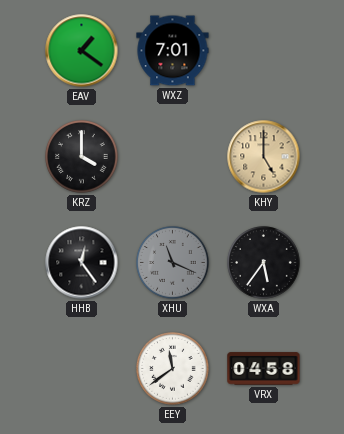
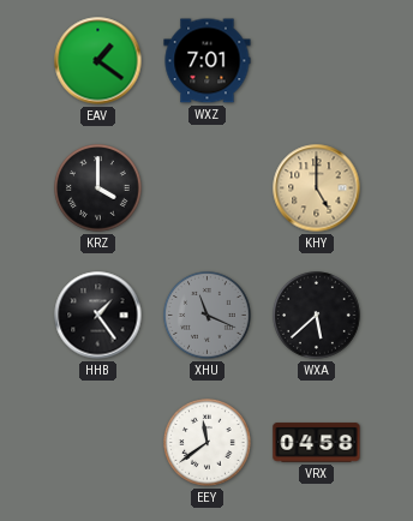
HHB: 12:24 -> 1:24
WXA: 5:36 -> 5:38
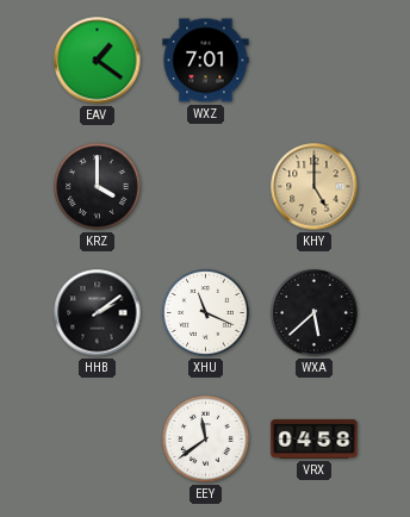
HHB: 1:24 -> 2:09
XHU dial: grey -> white
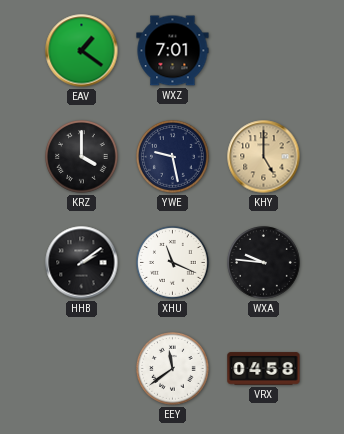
YWE: none -> 9:28
WXA: 5:38 -> 9:46
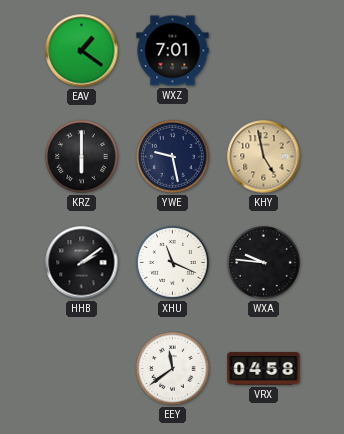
KRZ: 4:00 -> 6:00
KHY: 5:00 -> 4:58
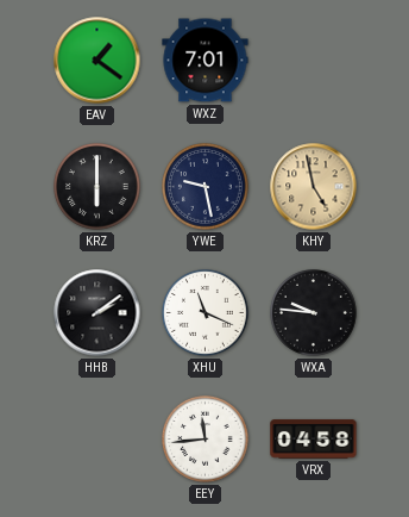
EEY: 11:39 -> 11:44
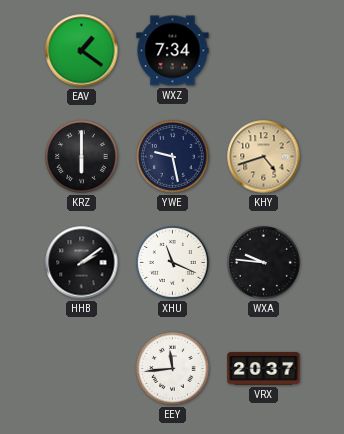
WXZ: 7:01 -> 7:34
KHY: 4:58 -> 4:42
VRX: 04:58 -> 20:37
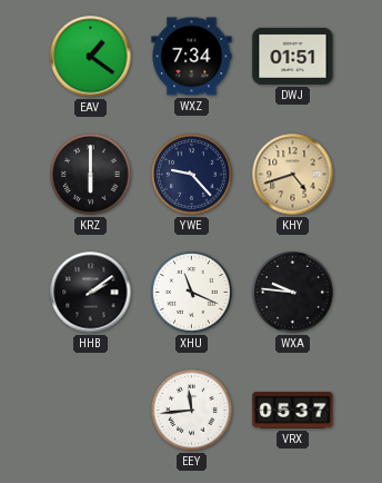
DWJ: none -> 01:51
YWE: 9:28 -> 9:23
VRX: 20:37 -> 05:37
